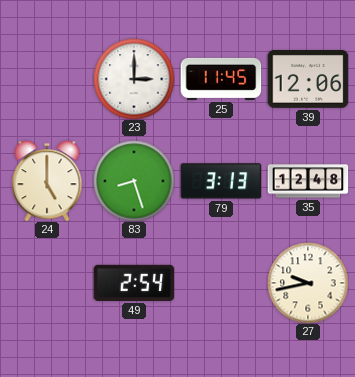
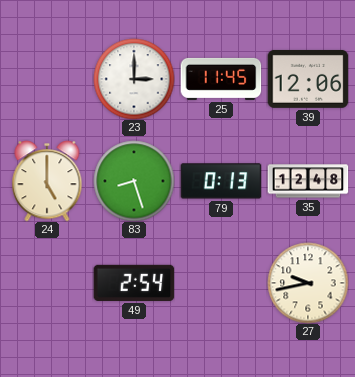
79: 3:13 -> 0:13
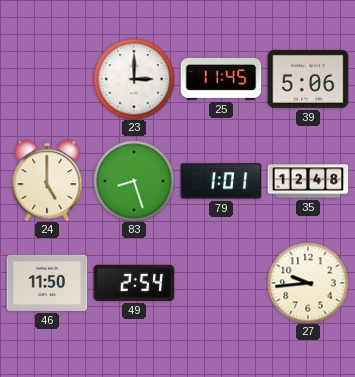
39: 12:06 -> 5:06
79: 0:13 -> 1:01
46: none -> 11:50
27: 9:43 -> 9:44
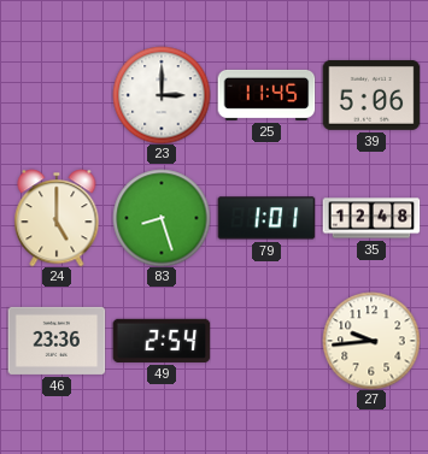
46: 11:50 -> 23:36
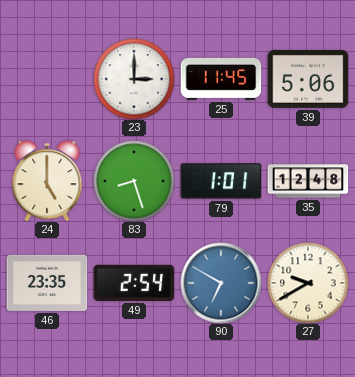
46: 23:36 -> 23:35
90: none -> 6:50
27: 9:44 -> 9:40
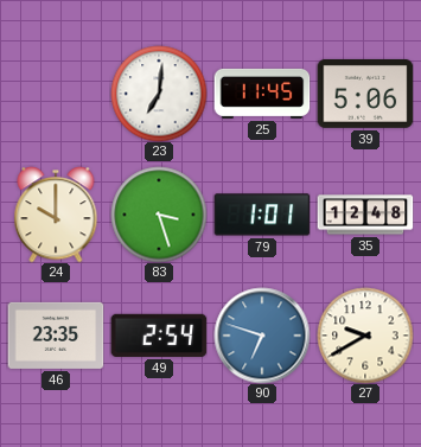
23: 3:00 -> 7:01
24: 5:00 -> 10:00
83: 8:27 -> 3:27
90: 6:50 -> 6:48
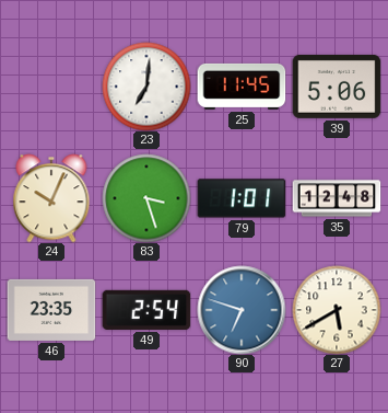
24: 10:00 -> 10:04
27: 9:40 -> 5:40
